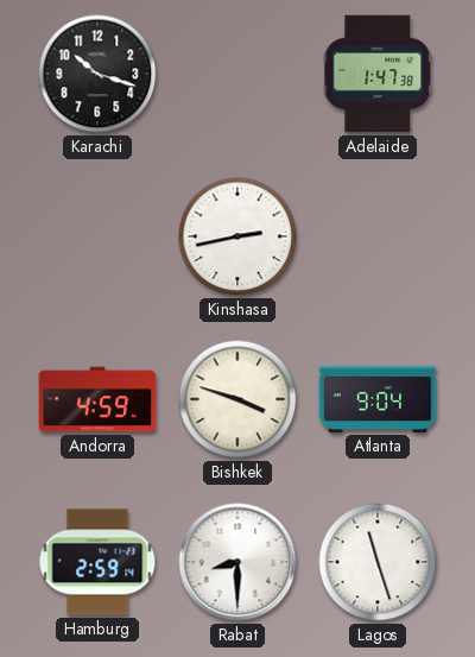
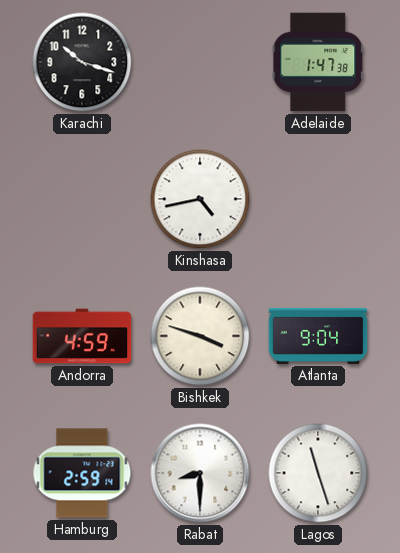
Kinshasa: 2:43 -> 4:43
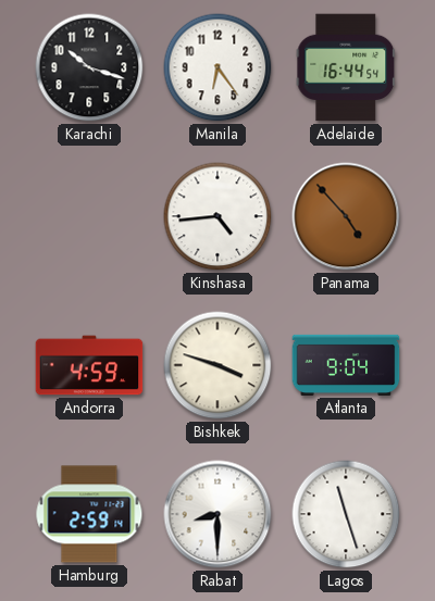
Manila: none -> 6:24
Adelaide: 1:47 -> 16:44
Kinshasa: 4:43 -> 4:44
Panama: none -> 4:53
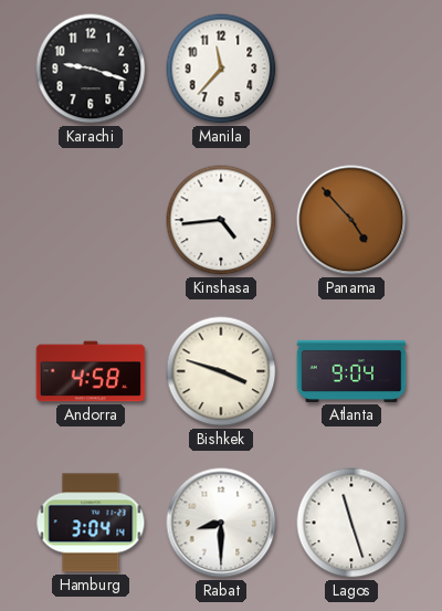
Karachi: 10:18 -> 9:18
Manila: 6:24 -> 11:37
Adelaide: 16:44 -> none
Andorra: 4:59 -> 4:58
Hamburg: 2:59 -> 3:04
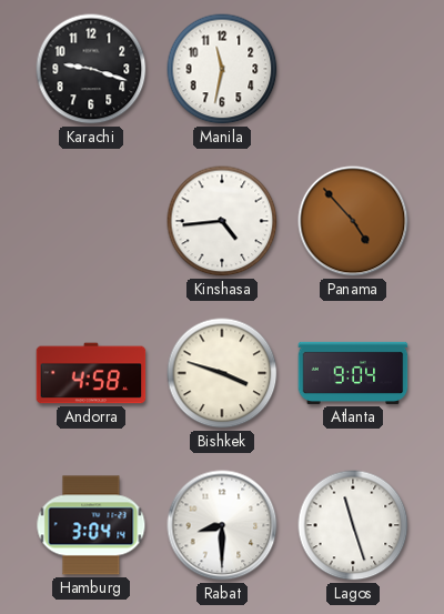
Manila: 11:37 -> 11:32
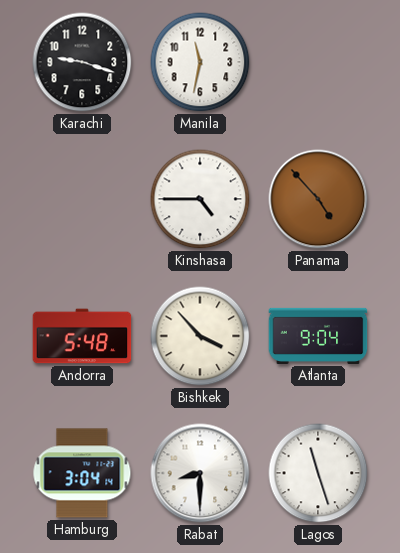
Kinshasa: 4:44 -> 4:45
Andorra: 4:58 -> 5:48
Bishkek: 3:48 -> 3:53
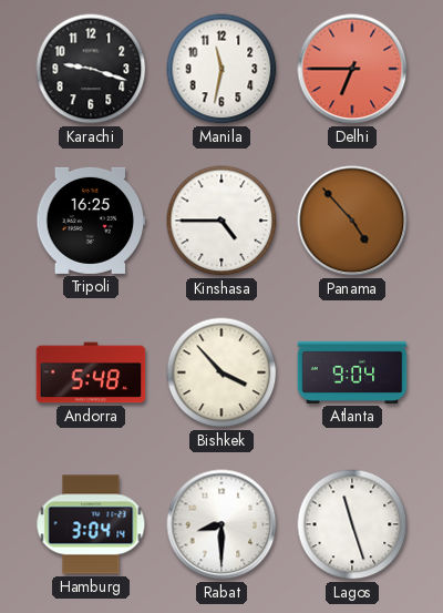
Delhi: none -> 6:45
Tripoli: none -> 16:25
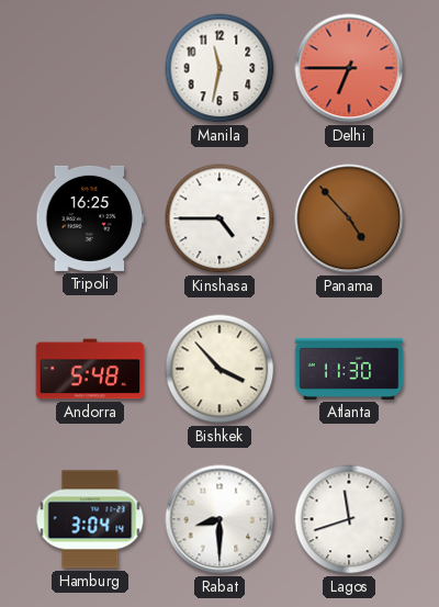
Karachi: 9:18 -> none
Atlanta: 9:04 -> 11:30
Lagos: 11:27 -> 11:42
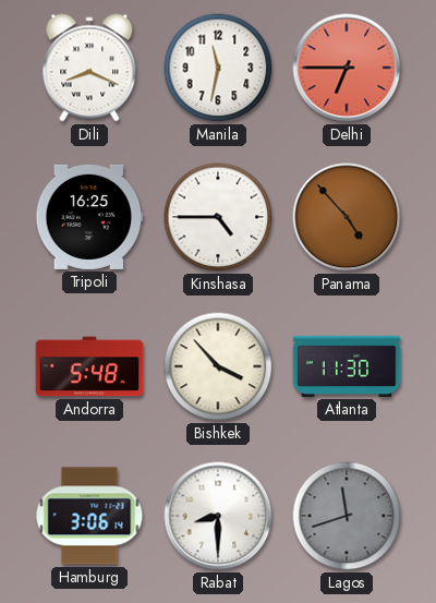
Dili: none -> 8:19
Hamburg: 3:04 -> 3:06
Lagos dial: white -> grey
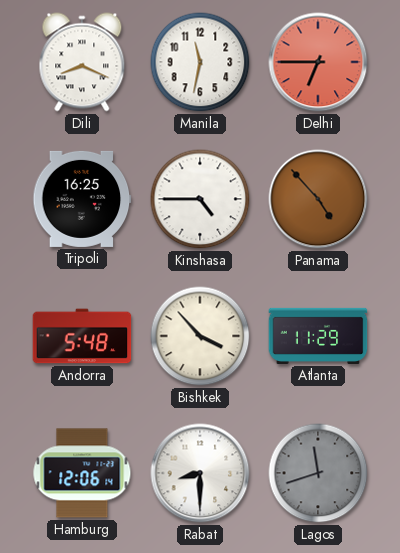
Atlanta: 11:30 -> 11:29
Hamburg: 3:06 -> 12:06
